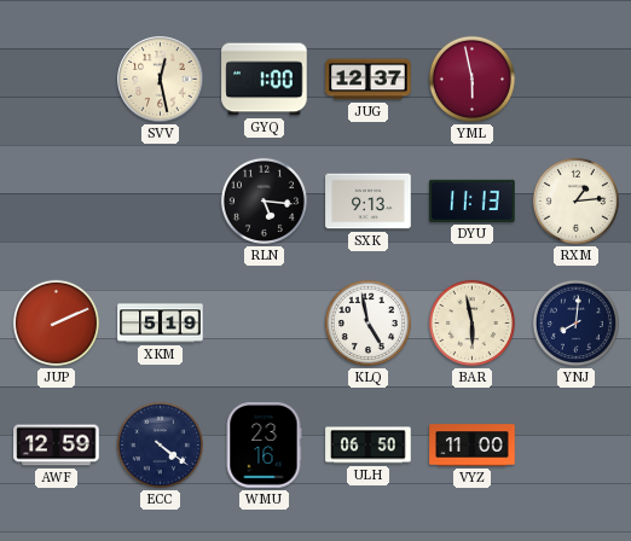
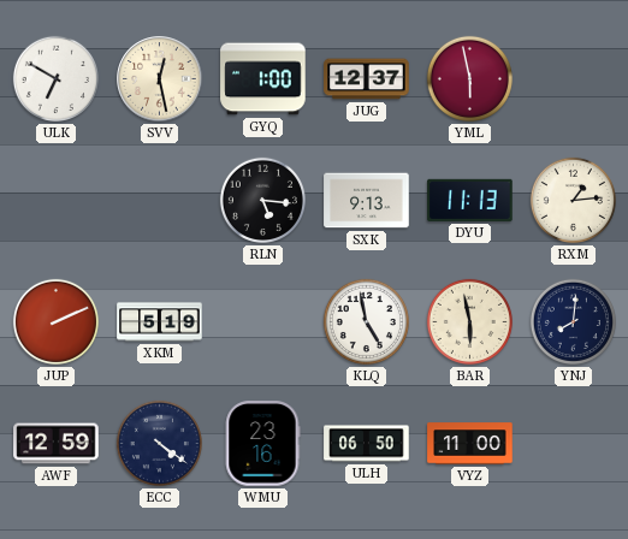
ULK: none -> 6:50
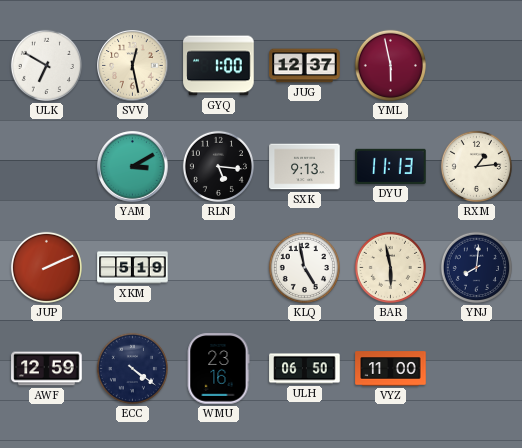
YAM: none -> 3:10
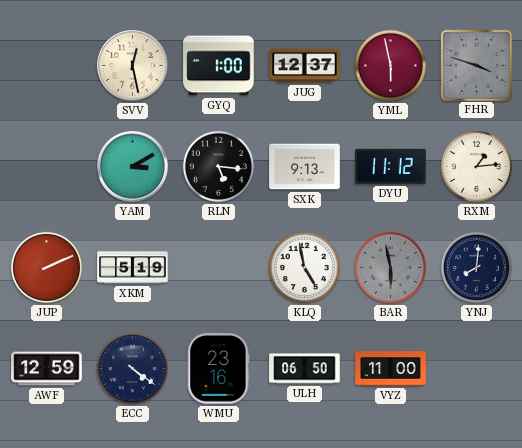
ULK: 6:50 -> none
FHR: none -> 3:48
DYU: 11:13 -> 11:12
BAR dial: cream -> grey
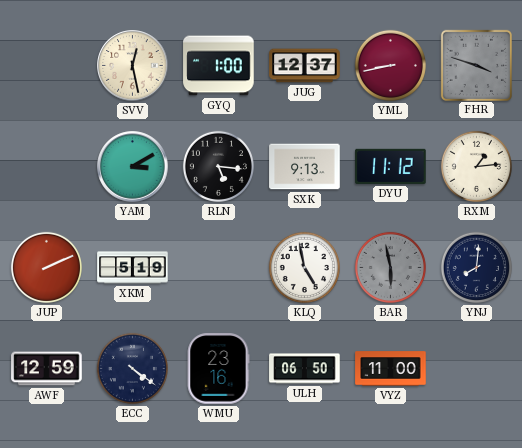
YML: 5:58 -> 8:43
